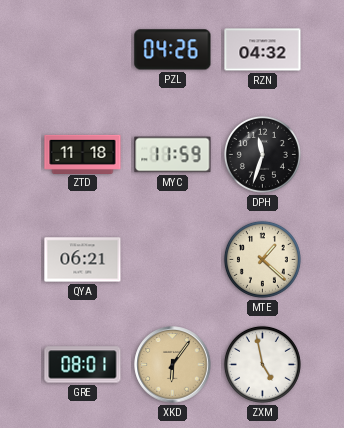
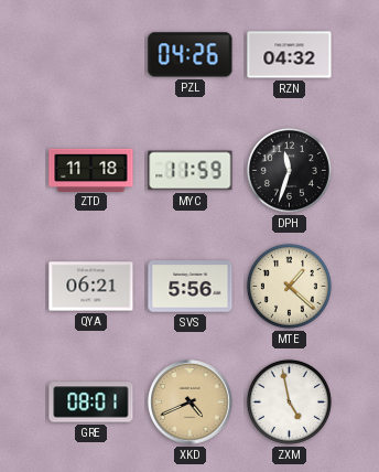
SVS: none -> 5:56
XKD: 6:06 -> 4:41
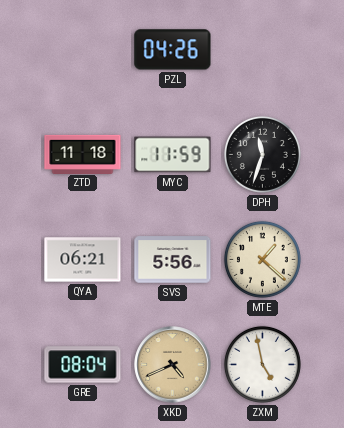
RZN: 04:32 -> none
GRE: 08:01 -> 08:04
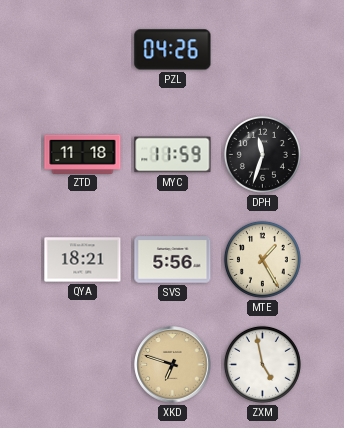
QYA: 06:21 -> 18:21
MTE: 1:22 -> 1:25
GRE: 08:04 -> none
XKD: 4:41 -> 6:48
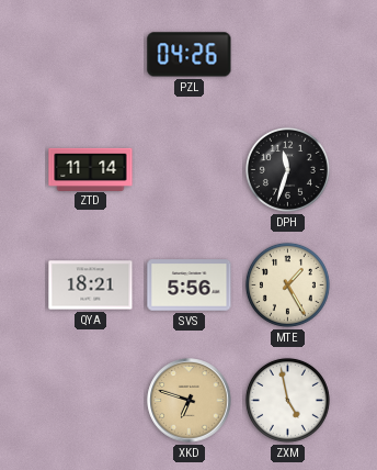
ZTD: 11:18 -> 11:14
MYC: 11:59 -> none
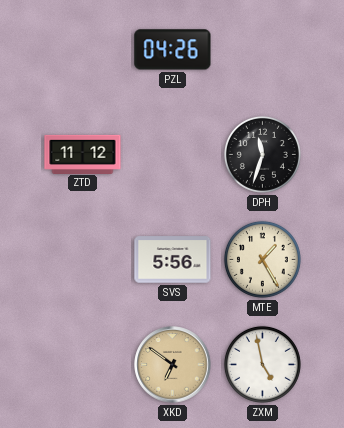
ZTD: 11:14 -> 11:12
QYA: 18:21 -> none
XKD: 6:48 -> 6:51
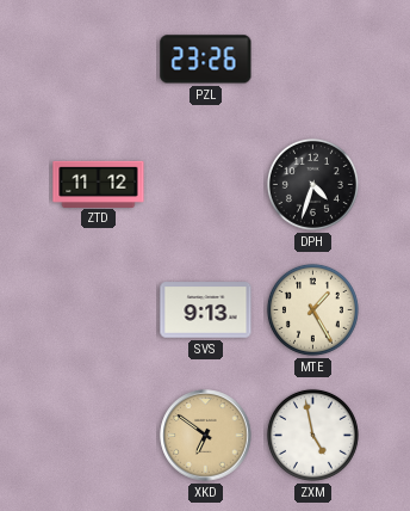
PZL: 04:26 -> 23:26
DPH: 11:33 -> 4:33
SVS: 5:56 -> 9:13
